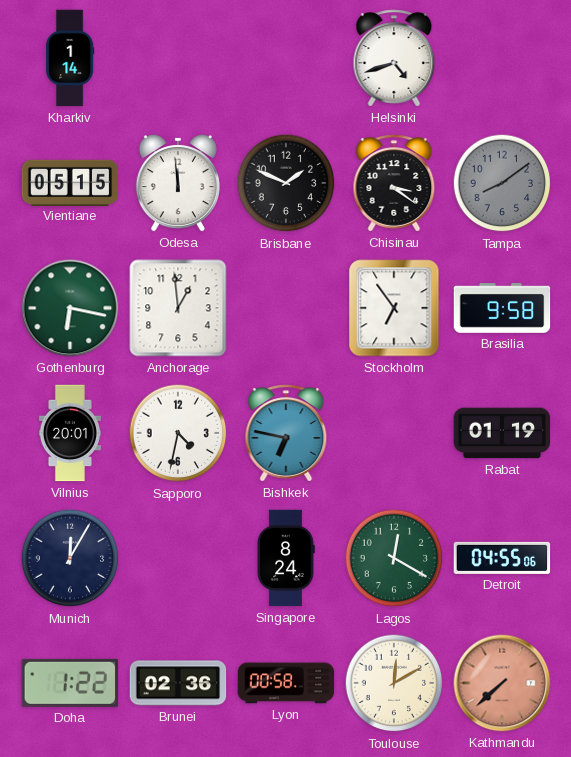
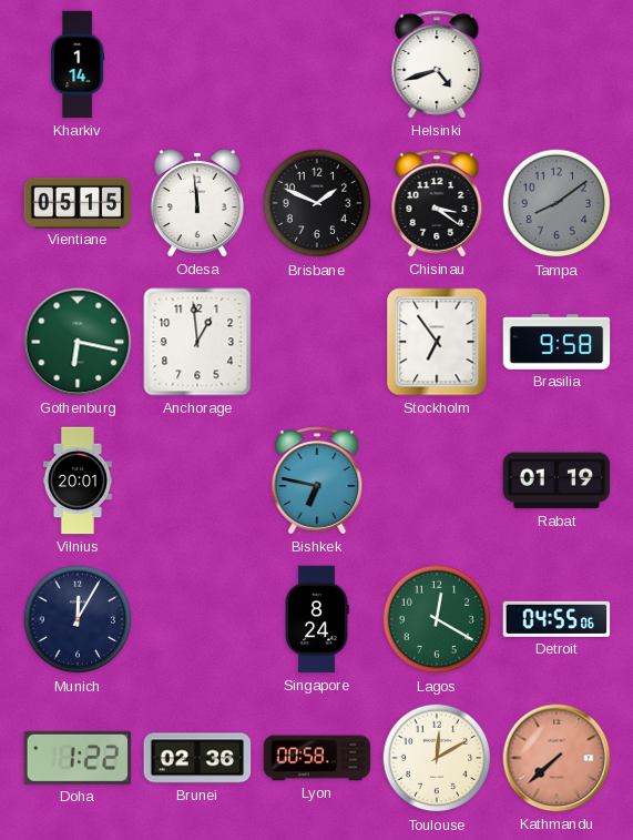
Sapporo: 4:32 -> none
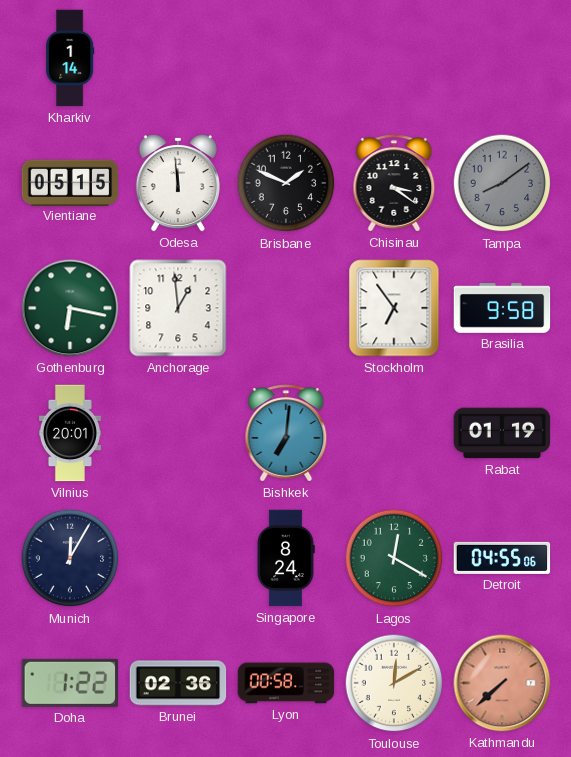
Helsinki: 4:42 -> none
Bishkek: 6:47 -> 7:01
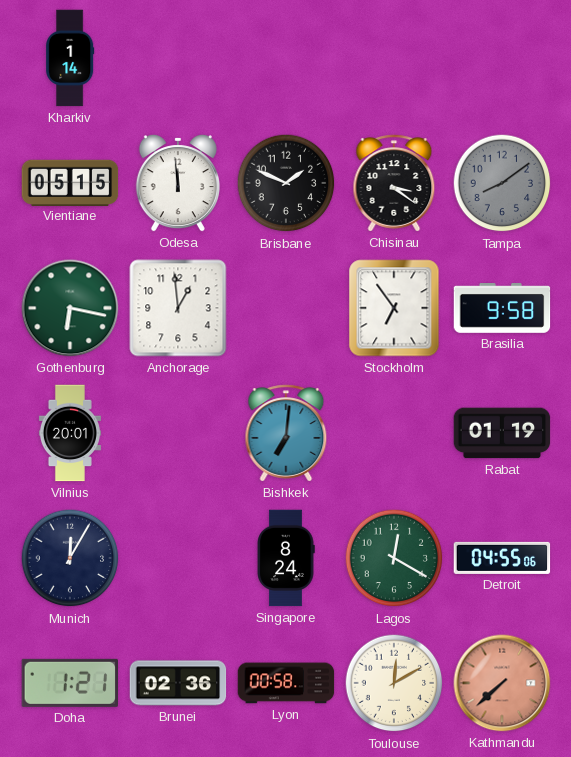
Doha: 1:22 -> 1:21
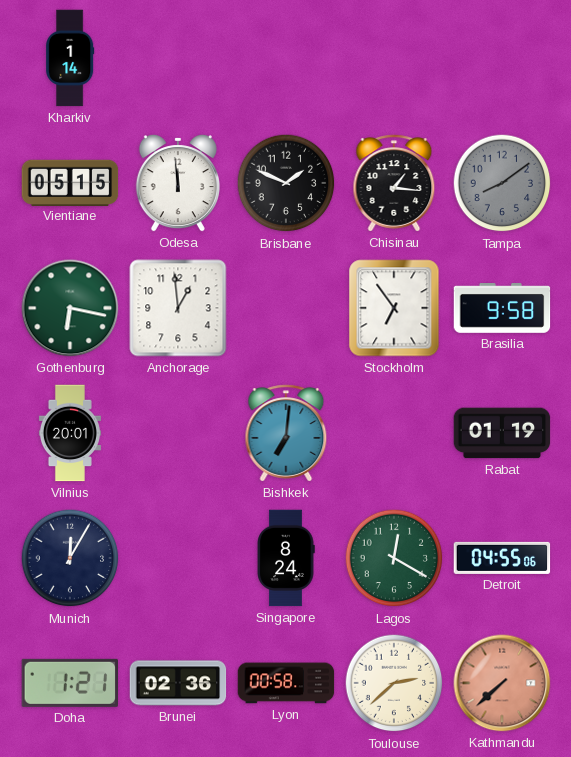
Chisinau: 3:21 -> 1:16
Toulouse: 12:10 -> 2:38
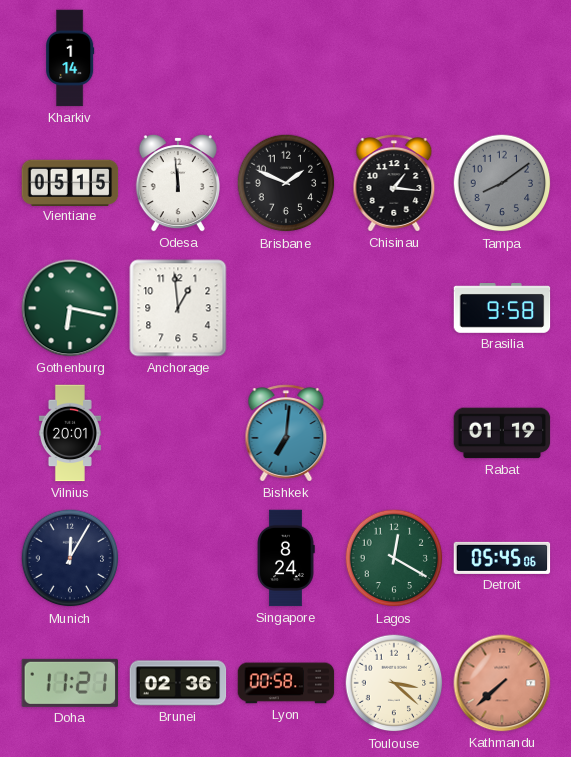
Stockholm: 6:54 -> none
Detroit: 04:55 -> 05:45
Doha: 1:21 -> 11:21
Toulouse: 2:38 -> 3:22
